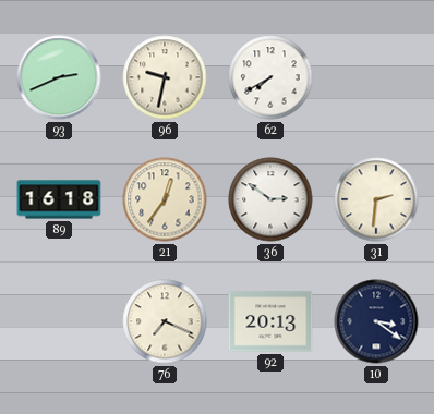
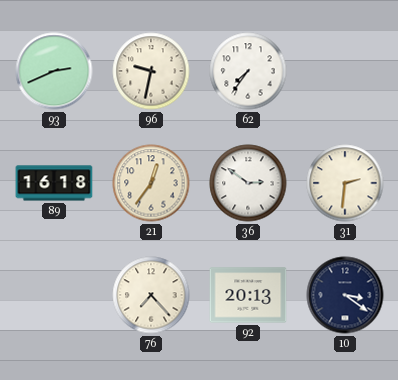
62: 7:40 -> 7:36
76: 7:19 -> 7:23
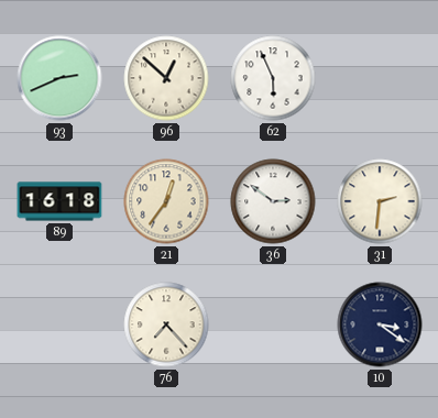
96: 9:32 -> 12:52
62: 7:36 -> 5:56
92: 20:13 -> none
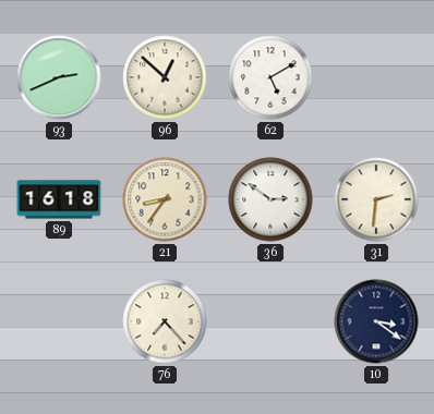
62: 5:56 -> 5:10
21: 12:36 -> 8:36
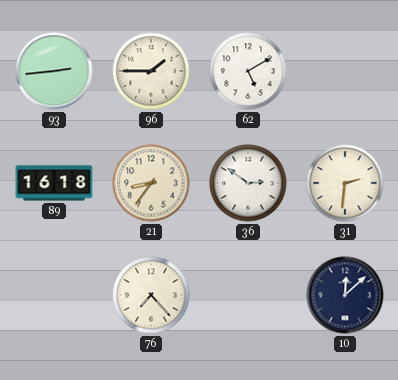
93: 2:41 -> 2:44
96: 12:52 -> 1:45
10: 3:21 -> 12:08
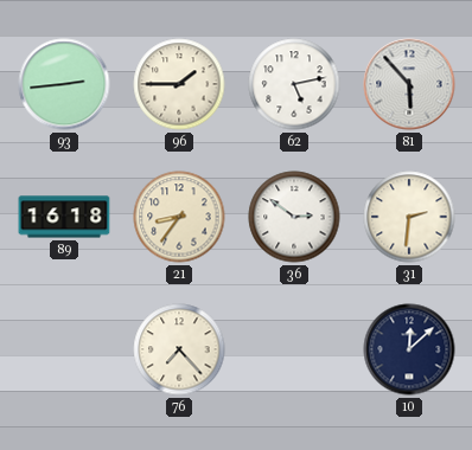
62: 5:10 -> 5:13
81: none -> 5:53
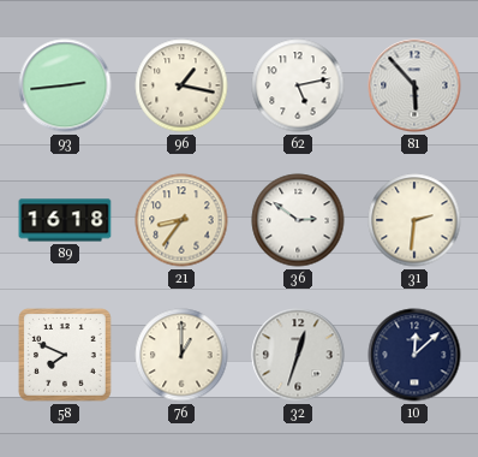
96: 1:45 -> 1:17
58: none -> 7:49
76: 7:23 -> 1:00
32: none -> 12:33
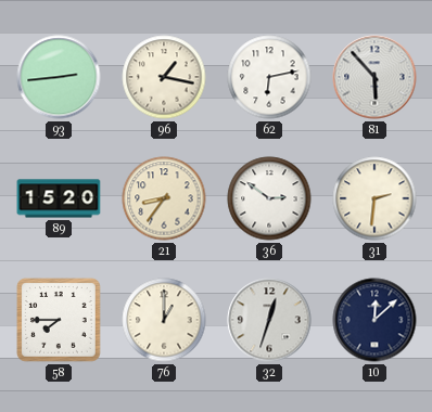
62: 5:13 -> 6:13
89: 16:18 -> 15:20
58: 7:49 -> 7:45
